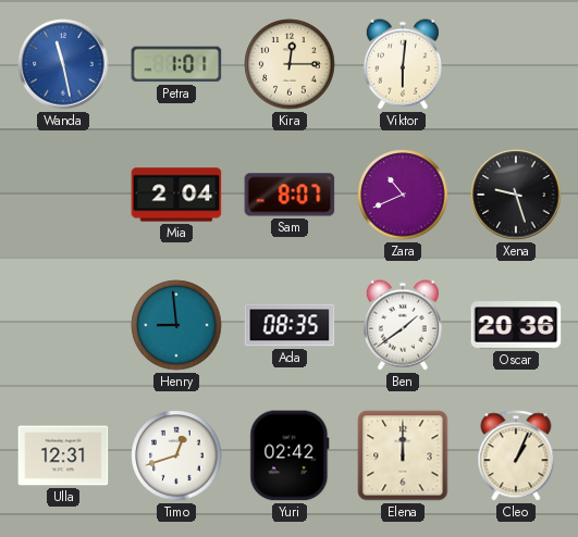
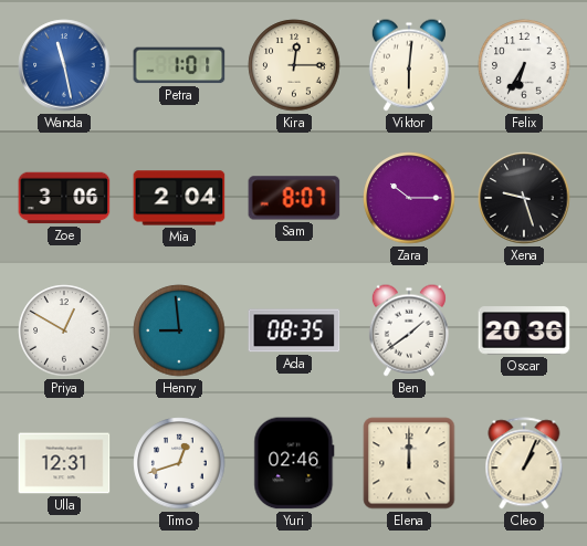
Felix: none -> 6:35
Zoe: none -> 3:06
Zara: 10:41 -> 10:15
Priya: none -> 12:50
Yuri: 02:42 -> 02:46
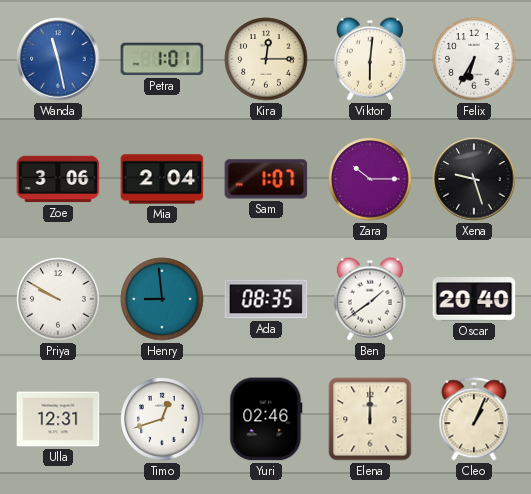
Sam: 8:07 -> 1:07
Priya: 12:50 -> 9:50
Oscar: 20:36 -> 20:40
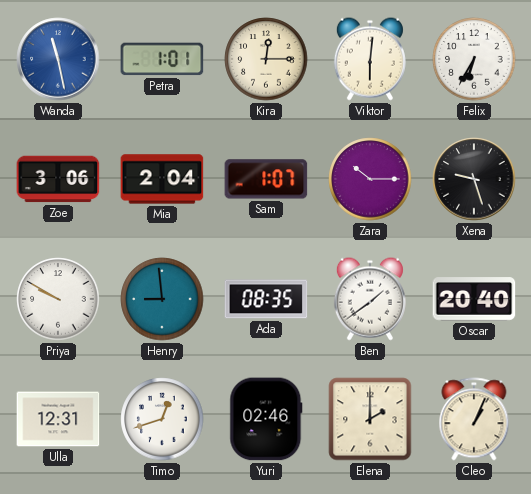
Elena: 12:00 -> 2:00
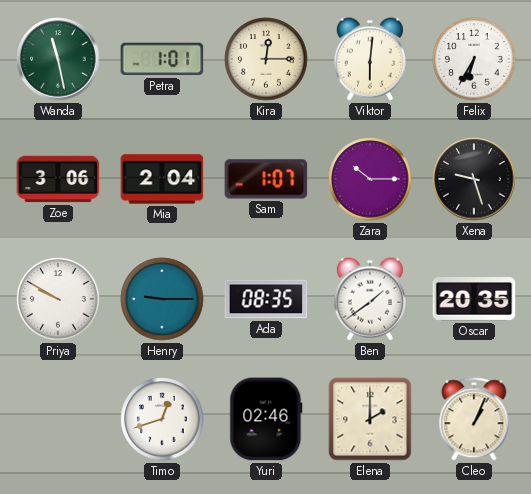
Wanda dial: blue -> green
Henry: 8:59 -> 9:15
Oscar: 20:40 -> 20:35
Ulla: 12:31 -> none
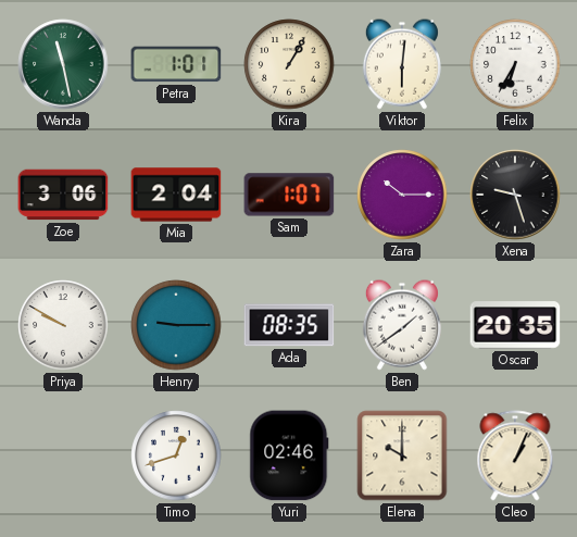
Kira: 12:15 -> 1:05
Elena: 2:00 -> 10:00
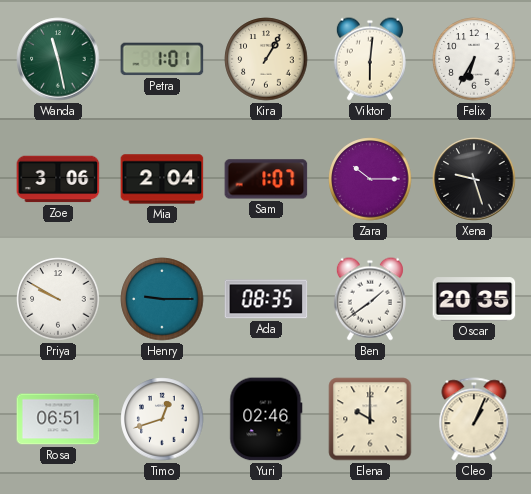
Rosa: none -> 06:51
